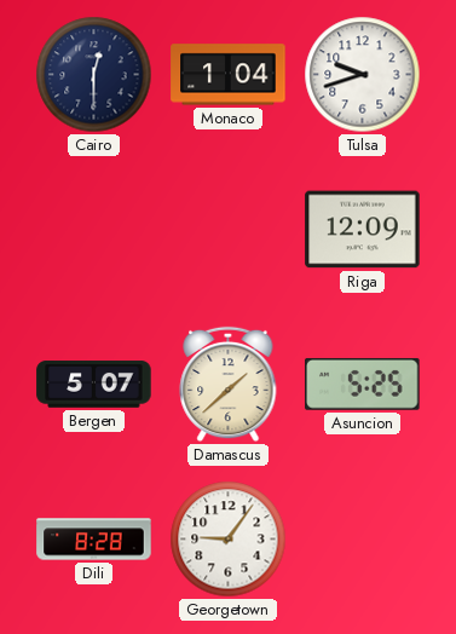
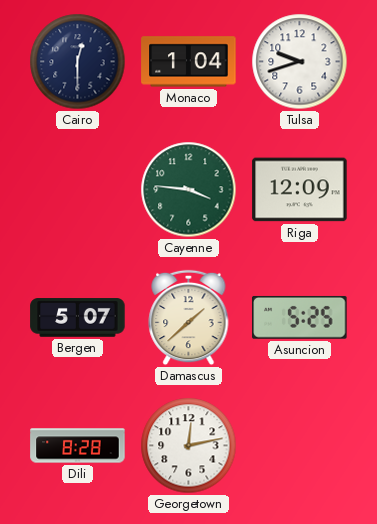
Cayenne: none -> 3:46
Georgetown: 9:06 -> 12:13
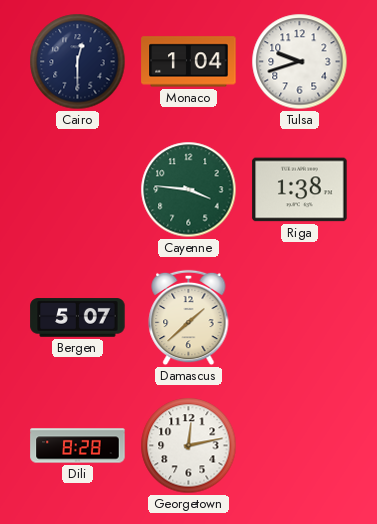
Riga: 12:09 -> 1:38
Asuncion: 5:25 -> none
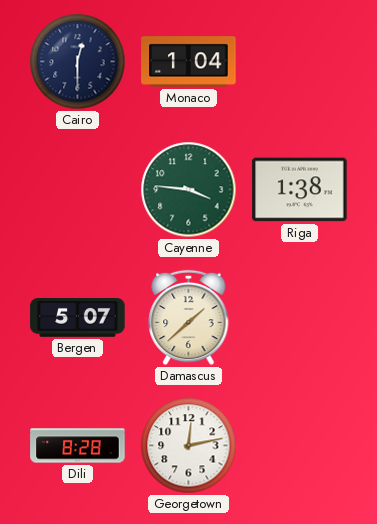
Tulsa: 9:42 -> none
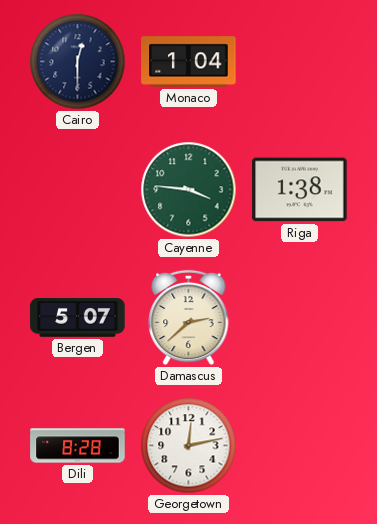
Damascus: 1:38 -> 2:38
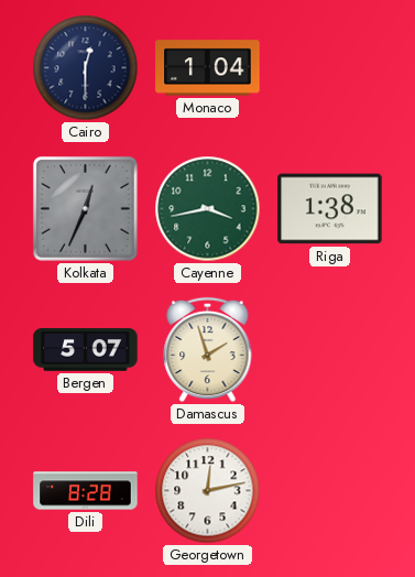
Kolkata: none -> 12:34
Cayenne: 3:46 -> 3:43
Damascus: 2:38 -> 1:57
